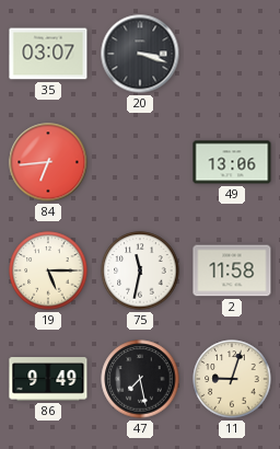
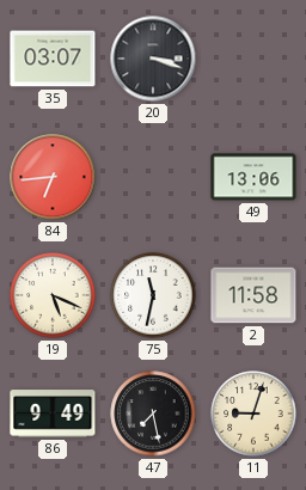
19: 5:15 -> 5:19
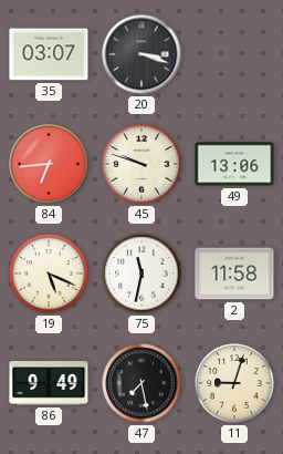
45: none -> 9:48
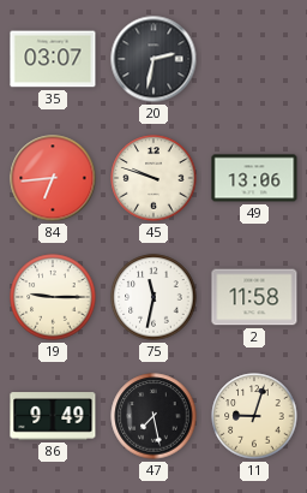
20: 3:18 -> 2:32
19: 5:19 -> 9:15
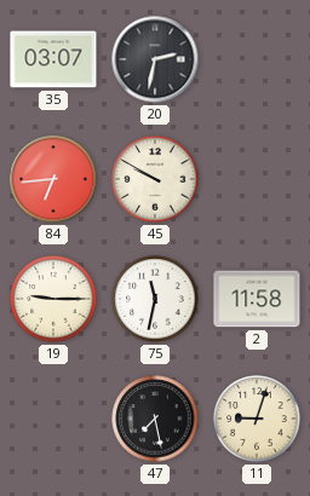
45: 9:48 -> 9:50
49: 13:06 -> none
86: 9:49 -> none
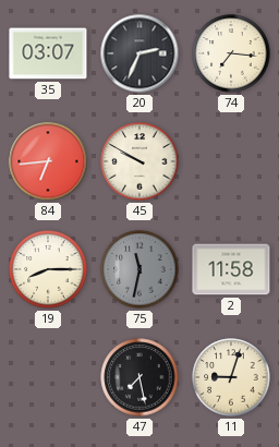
20: 2:32 -> 2:34
74: none -> 7:16
19: 9:15 -> 8:15
75 dial: white -> grey
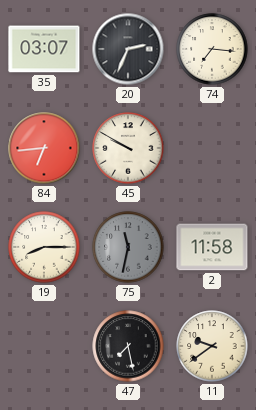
11: 9:03 -> 9:39
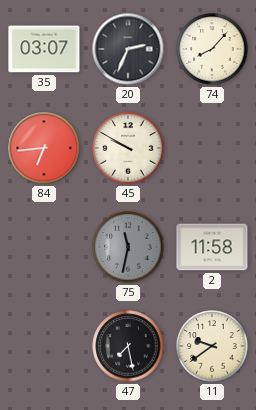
74: 7:16 -> 8:07
19: 8:15 -> none
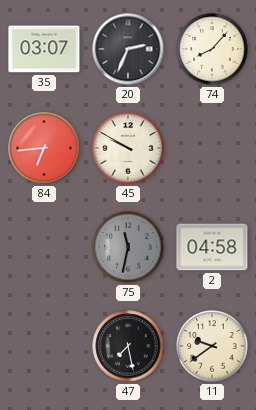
2: 11:58 -> 04:58
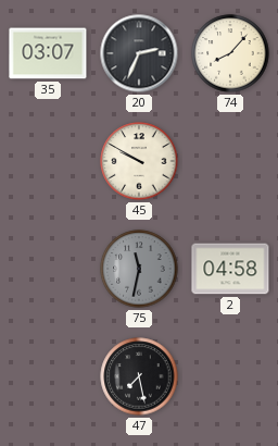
84: 6:44 -> none
11: 9:39 -> none
